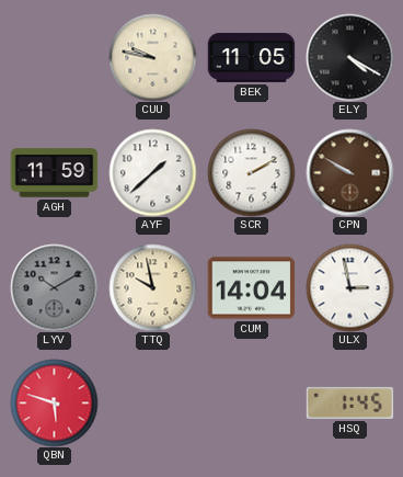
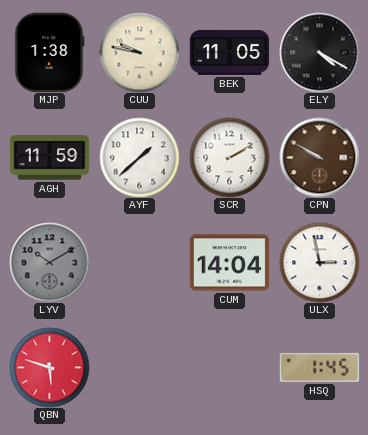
MJP: none -> 1:38
TTQ: 9:58 -> none
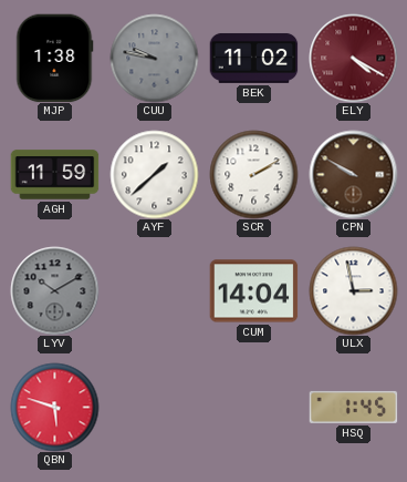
CUU dial: cream -> grey
BEK: 11:05 -> 11:02
ELY dial: black -> burgundy
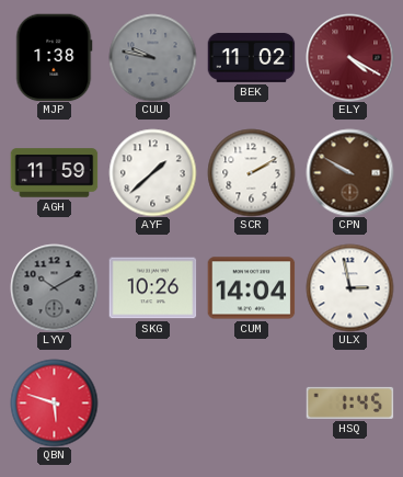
SKG: none -> 10:26
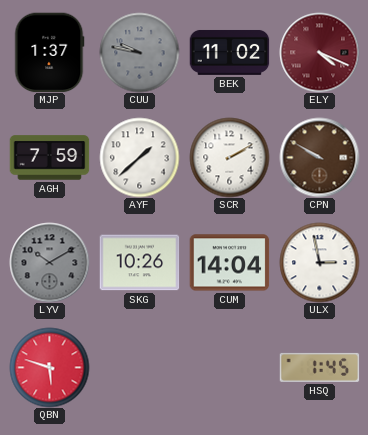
MJP: 1:38 -> 1:37
ELY: 4:20 -> 4:19
AGH: 11:59 -> 7:59
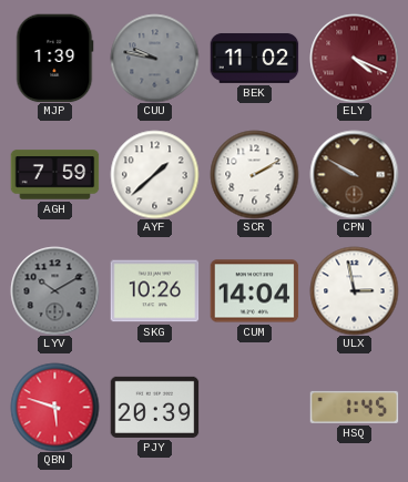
MJP: 1:37 -> 1:39
PJY: none -> 20:39
